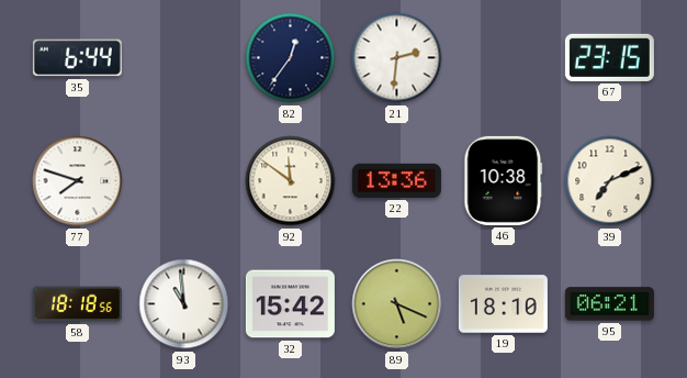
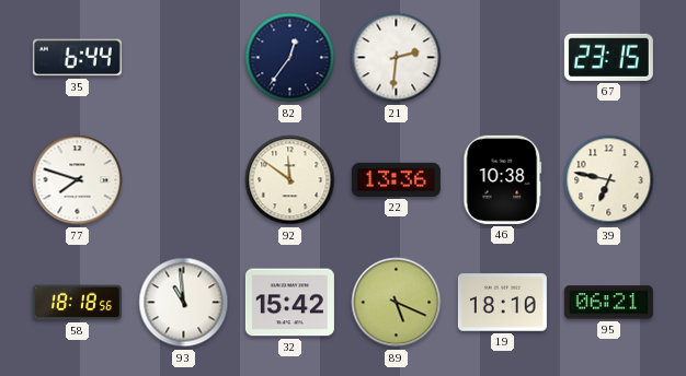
39: 7:11 -> 6:47
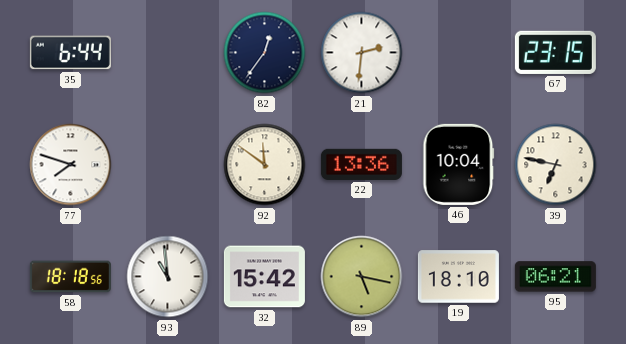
46: 10:38 -> 10:04
89: 5:19 -> 5:17
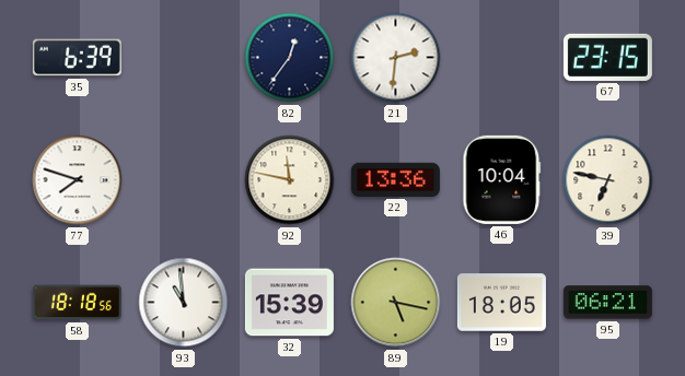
35: 6:44 -> 6:39
92: 11:51 -> 11:47
32: 15:42 -> 15:39
19: 18:10 -> 18:05
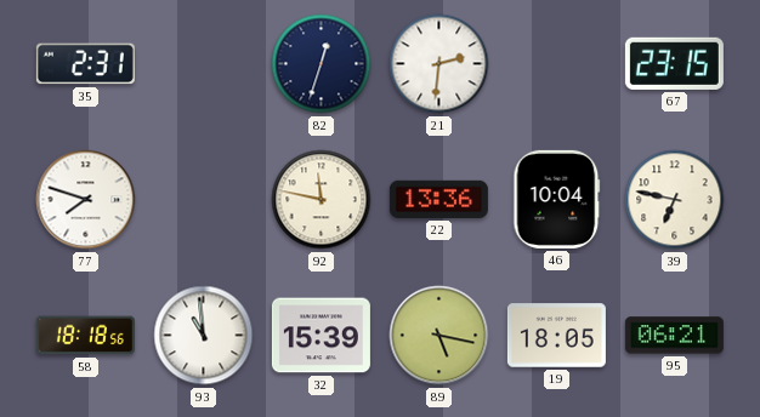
35: 6:39 -> 2:31
82: 12:36 -> 12:33
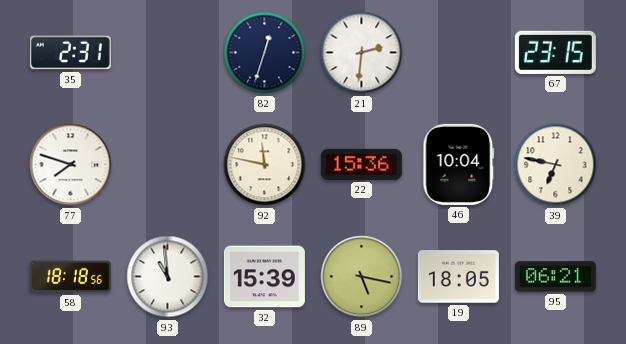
22: 13:36 -> 15:36
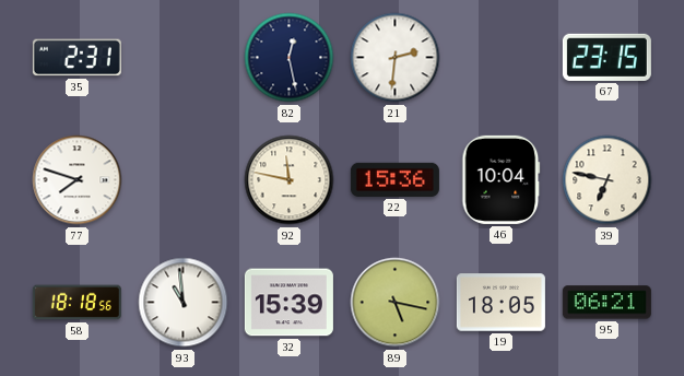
82: 12:33 -> 12:28
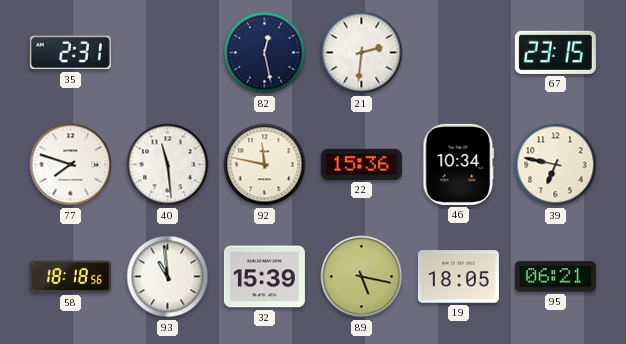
40: none -> 11:29
46: 10:04 -> 10:34
